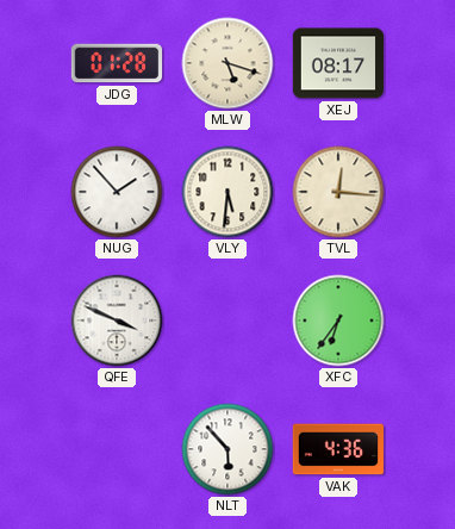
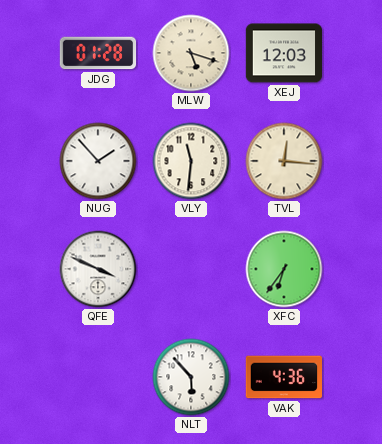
XEJ: 08:17 -> 12:03
VLY: 5:31 -> 11:31
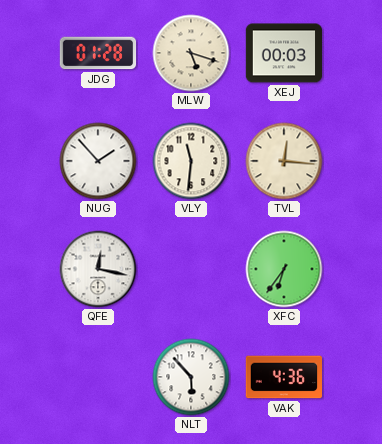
XEJ: 12:03 -> 00:03
QFE: 3:49 -> 12:17
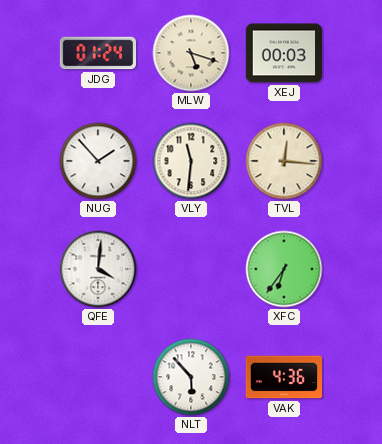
JDG: 01:28 -> 01:24
QFE: 12:17 -> 4:01
